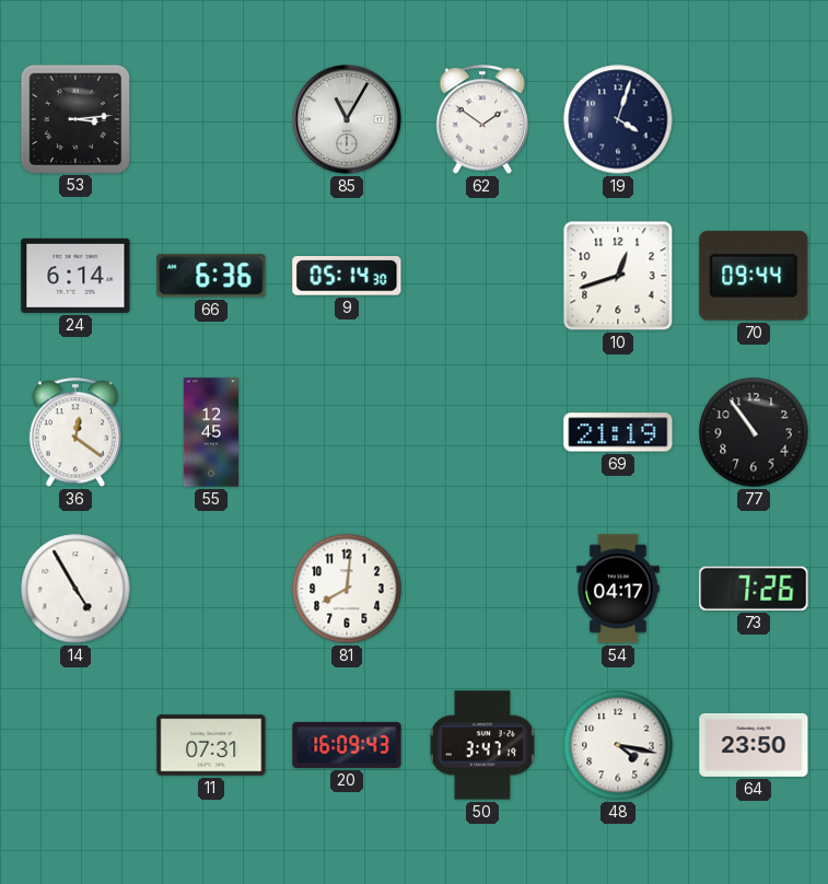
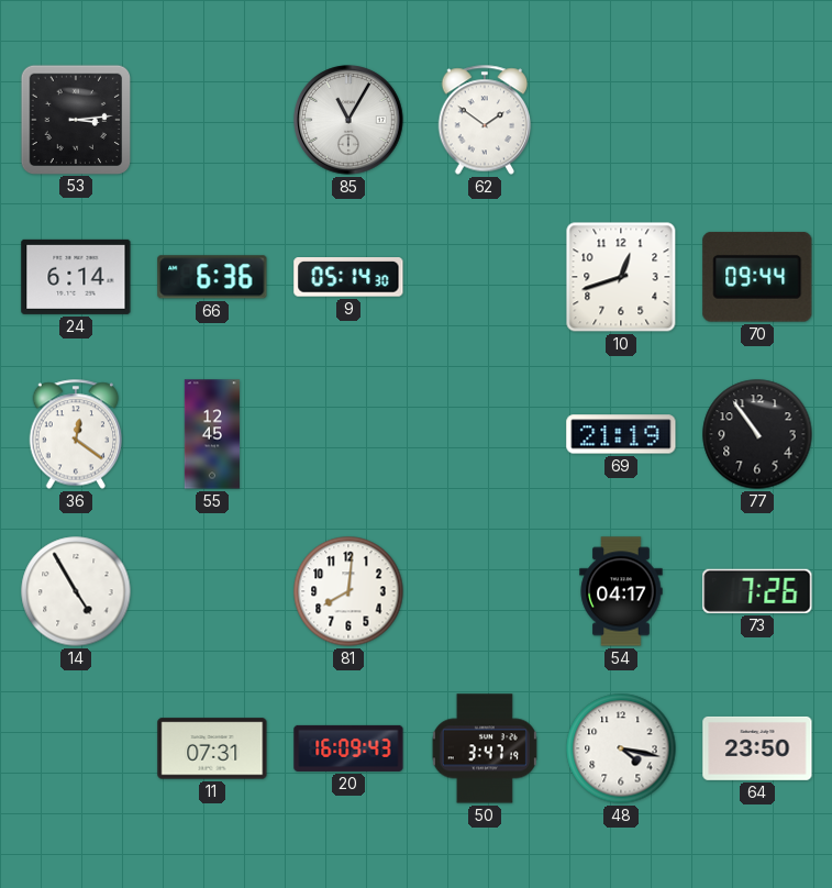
19: 4:03 -> none
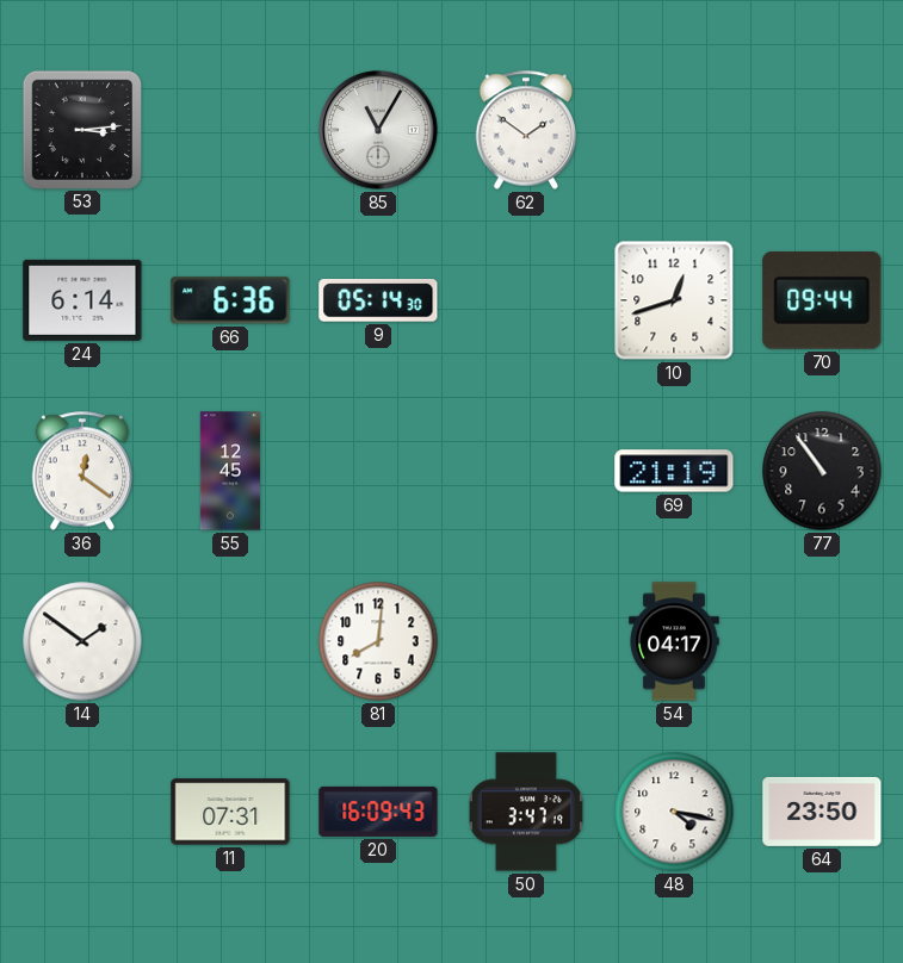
14: 4:55 -> 1:51
73: 7:26 -> none
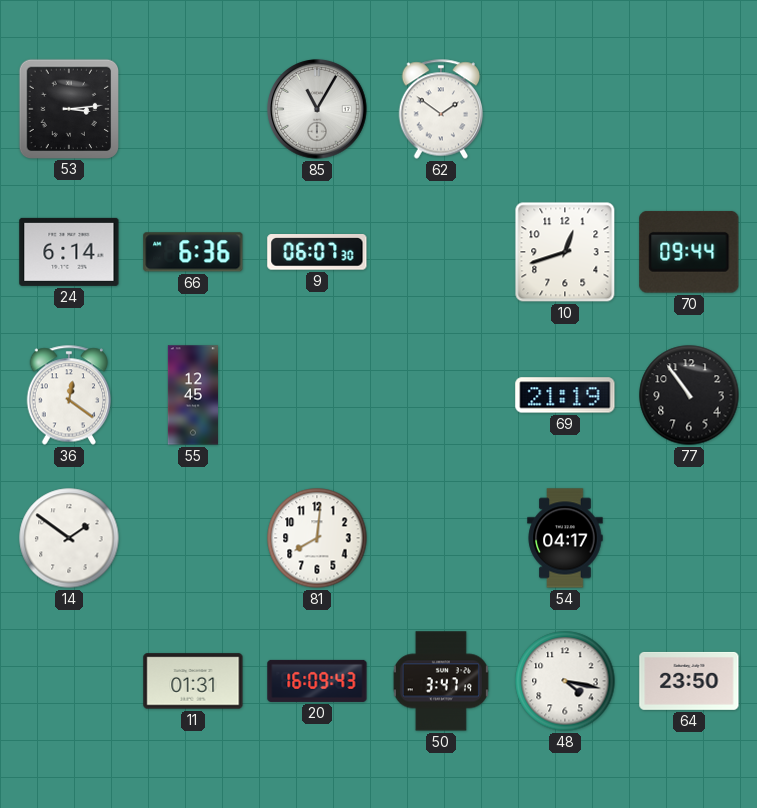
9: 05:14 -> 06:07
11: 07:31 -> 01:31
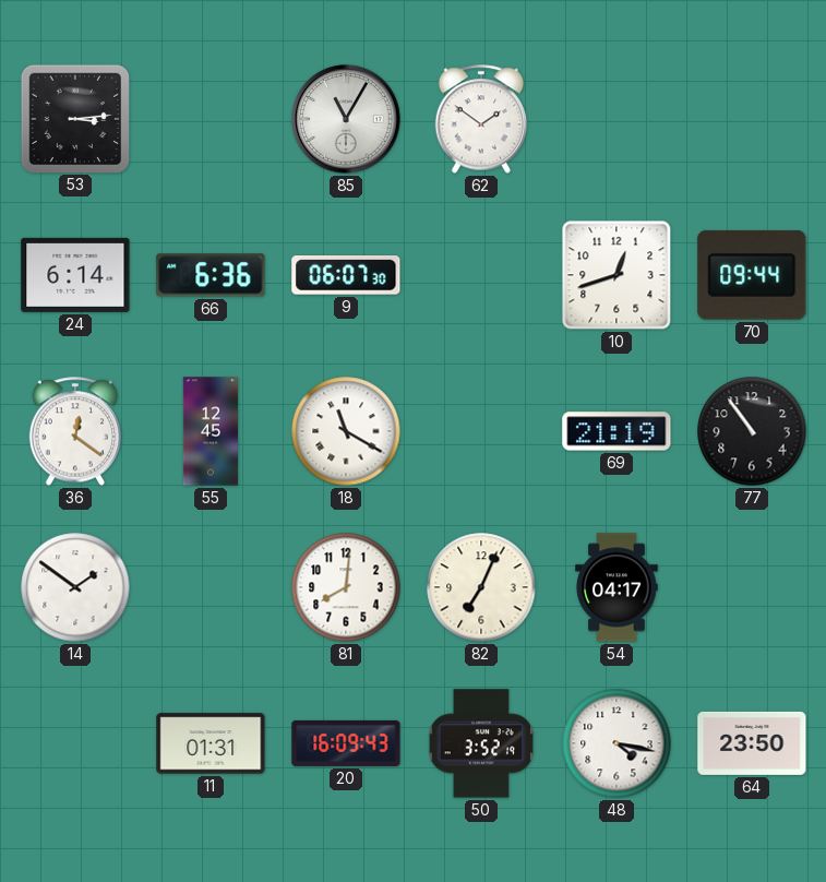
18: none -> 11:20
82: none -> 7:04
50: 3:47 -> 3:52
